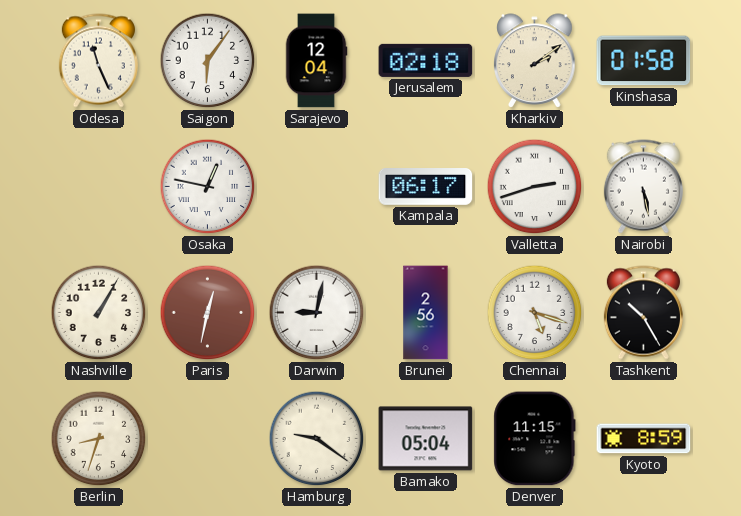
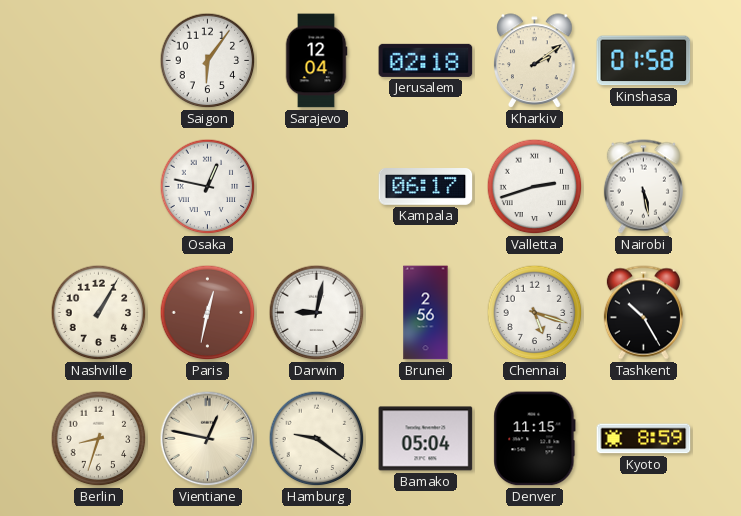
Odesa: 11:26 -> none
Vientiane: none -> 12:47
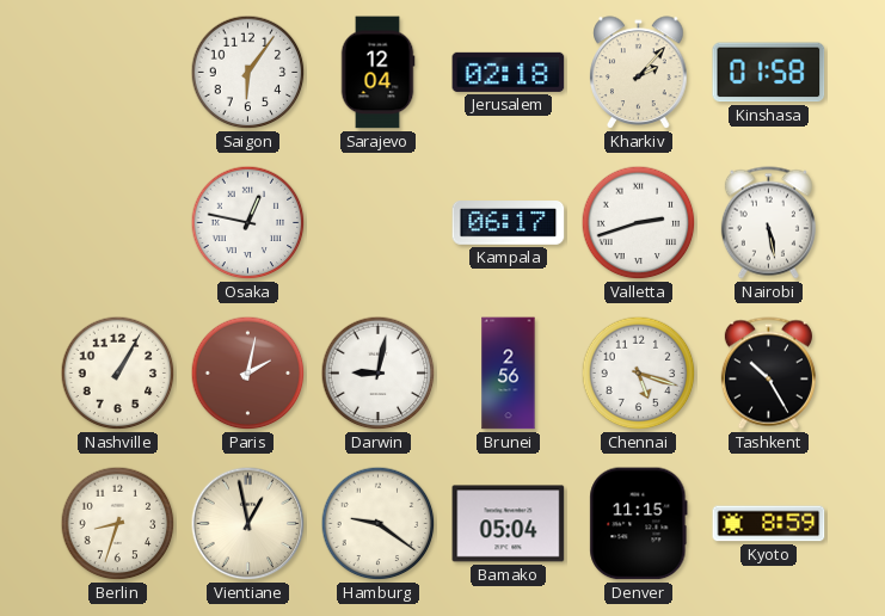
Kharkiv: 2:09 -> 2:07
Paris: 12:32 -> 2:02
Vientiane: 12:47 -> 12:58
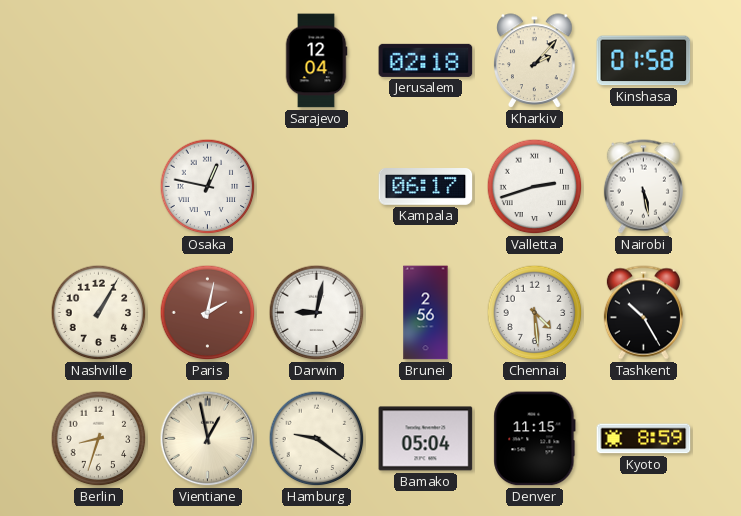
Saigon: 6:06 -> none
Chennai: 5:18 -> 4:29
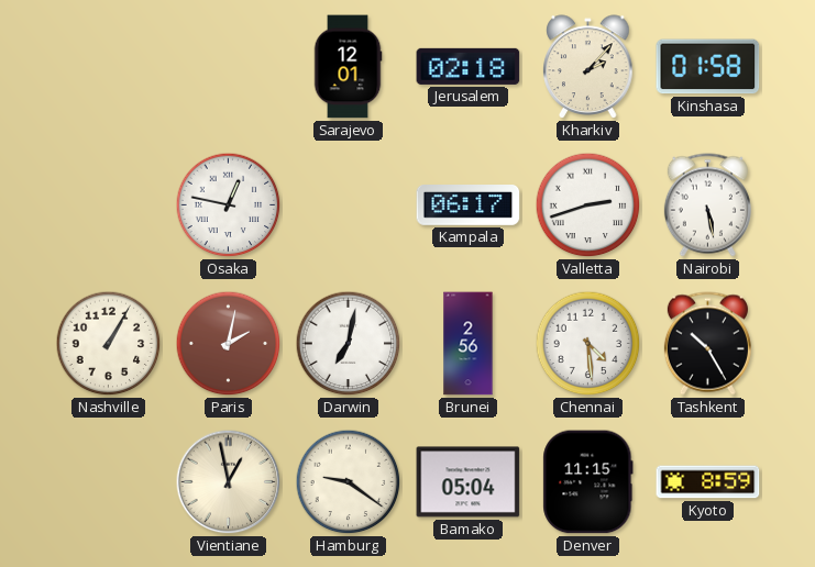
Sarajevo: 12:04 -> 12:01
Darwin: 9:02 -> 7:02
Berlin: 8:33 -> none
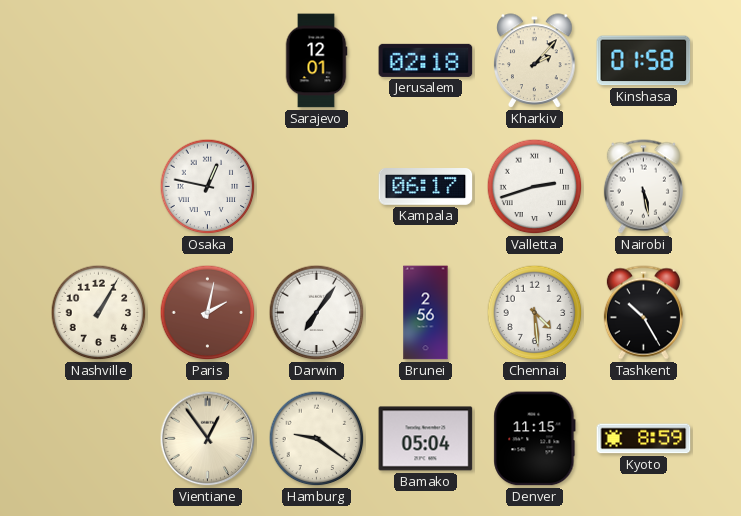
Darwin: 7:02 -> 7:06
Vientiane: 12:58 -> 12:54
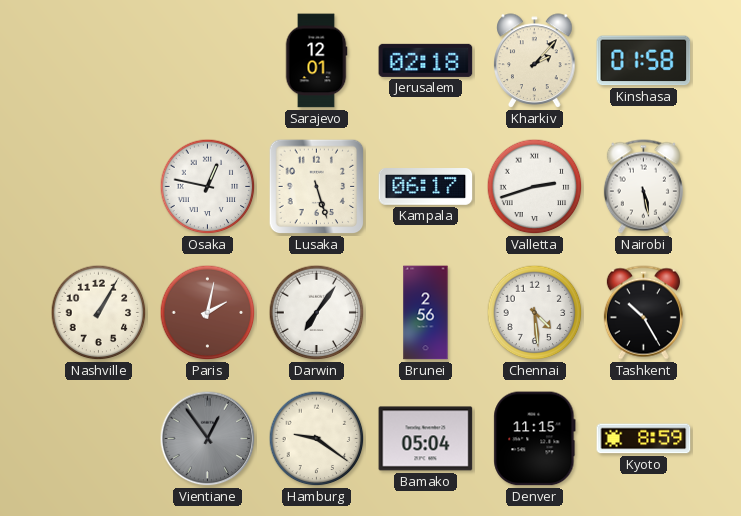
Lusaka: none -> 5:27
Vientiane dial: cream -> grey
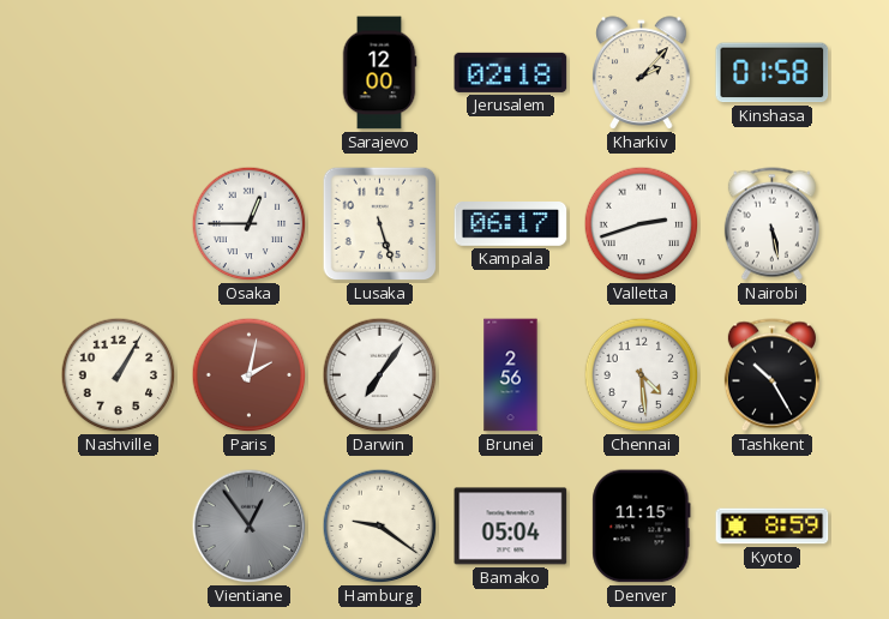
Sarajevo: 12:01 -> 12:00
Osaka: 12:47 -> 12:45
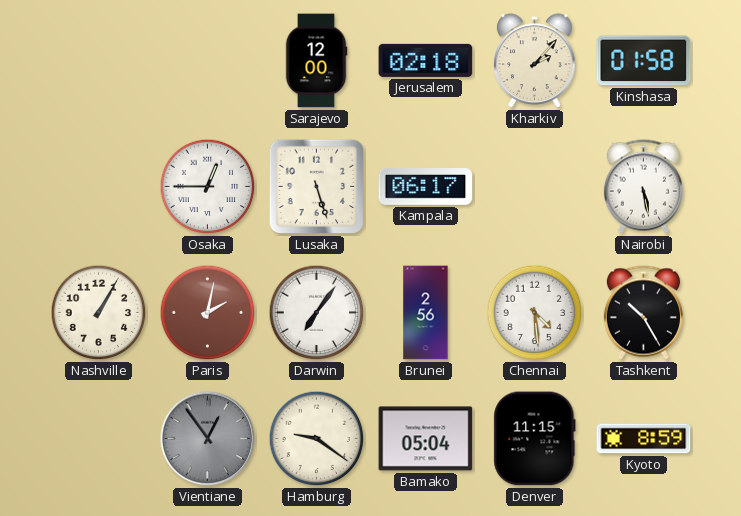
Valletta: 2:42 -> none
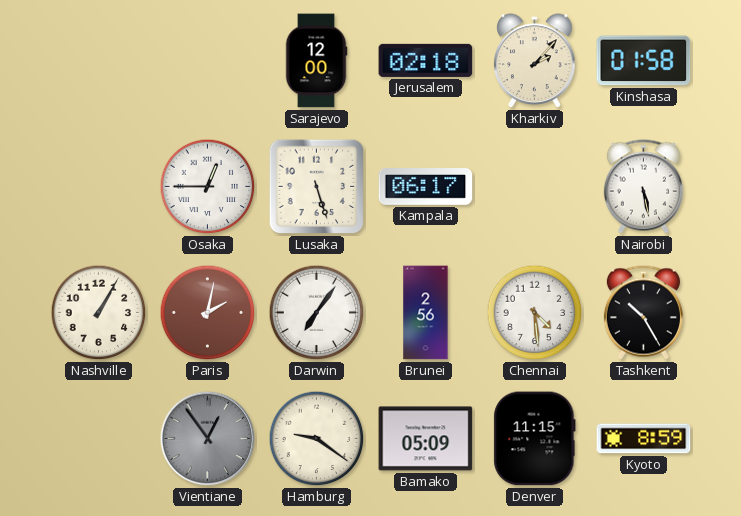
Bamako: 05:04 -> 05:09
